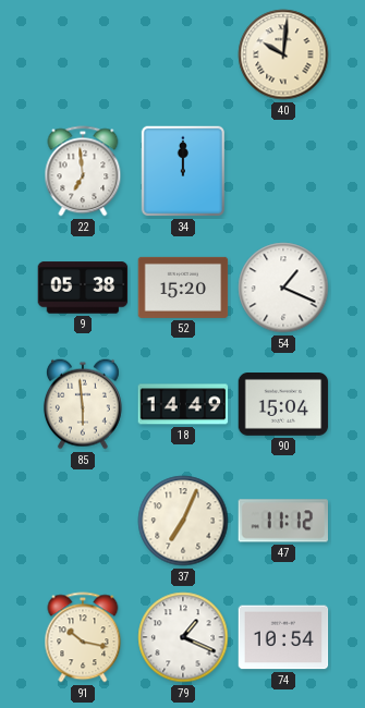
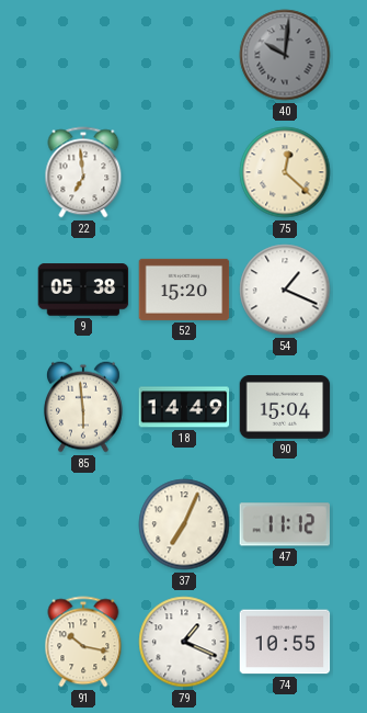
40 dial: cream -> grey
34: 12:00 -> none
75: none -> 12:22
74: 10:54 -> 10:55
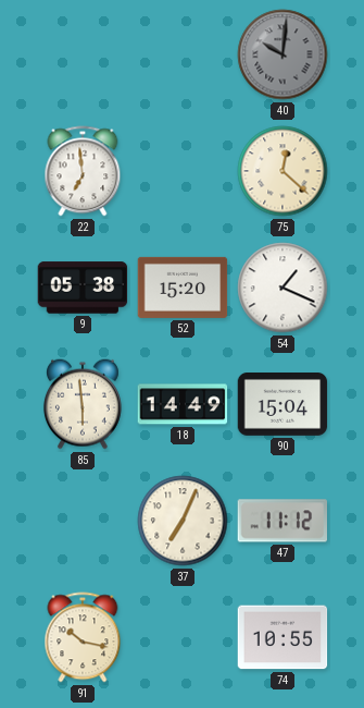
79: 1:19 -> none
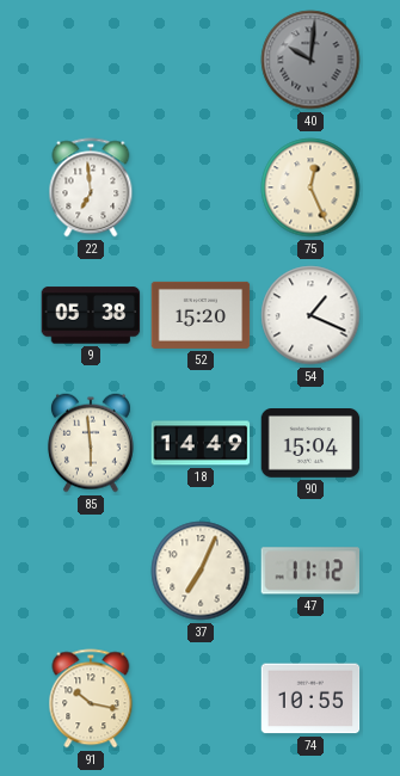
75: 12:22 -> 12:26
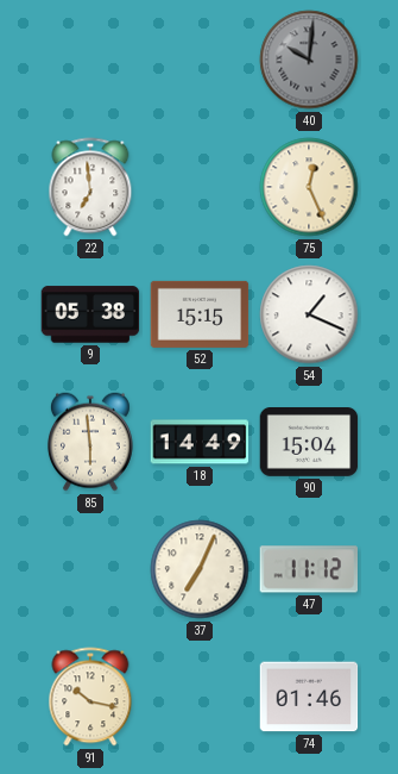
52: 15:20 -> 15:15
74: 10:55 -> 01:46
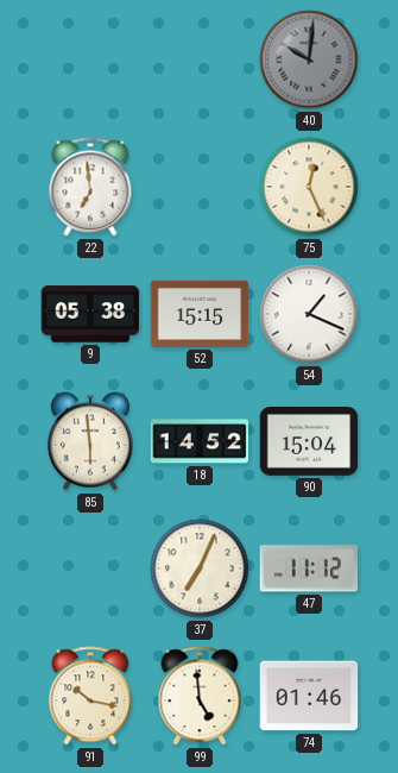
18: 14:49 -> 14:52
99: none -> 4:59
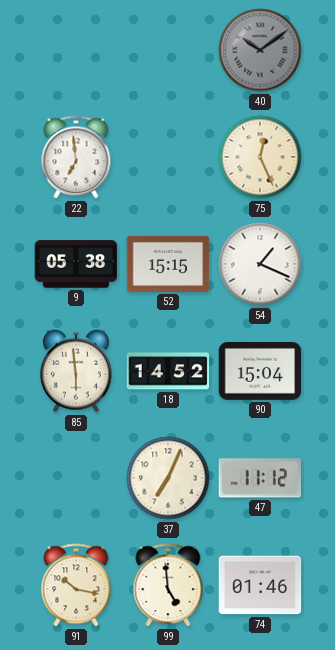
40: 10:01 -> 10:09
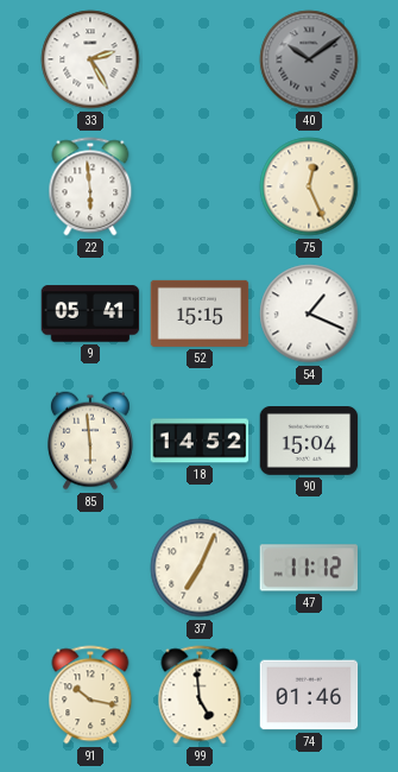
33: none -> 2:25
22: 6:59 -> 5:59
9: 05:38 -> 05:41
